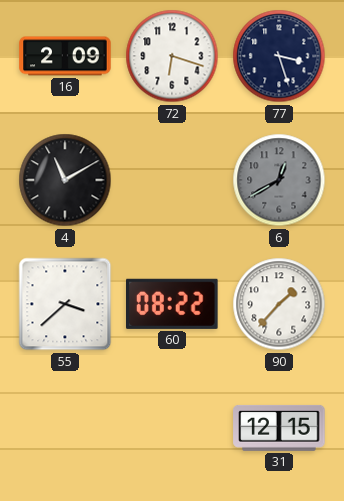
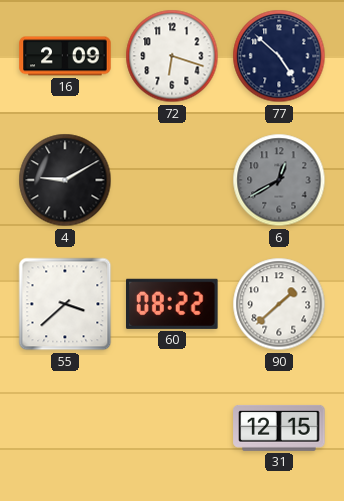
77: 3:27 -> 4:52
4: 11:10 -> 9:10
90: 1:37 -> 1:38
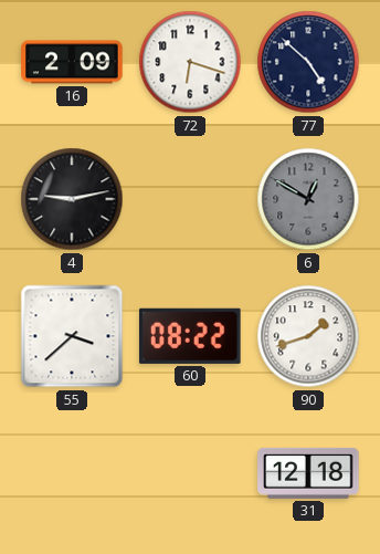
4: 9:10 -> 9:13
6: 12:40 -> 12:50
90: 1:38 -> 1:42
31: 12:15 -> 12:18
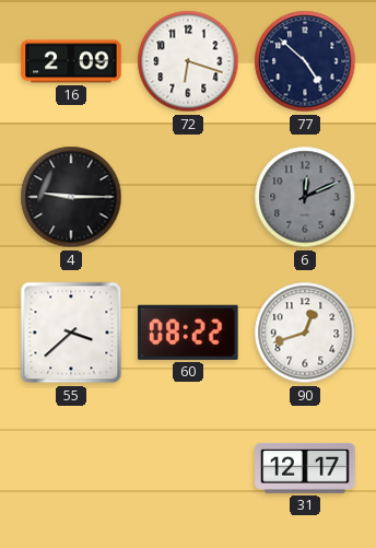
4: 9:13 -> 9:15
6: 12:50 -> 12:11
90: 1:42 -> 12:42
31: 12:18 -> 12:17
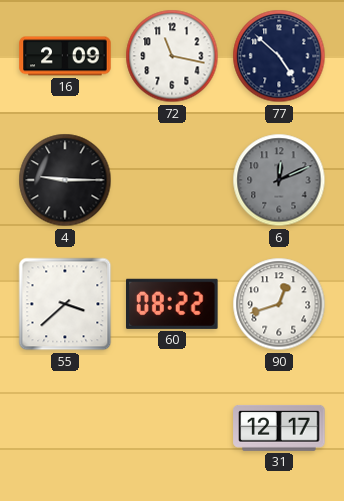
72: 6:18 -> 11:17
